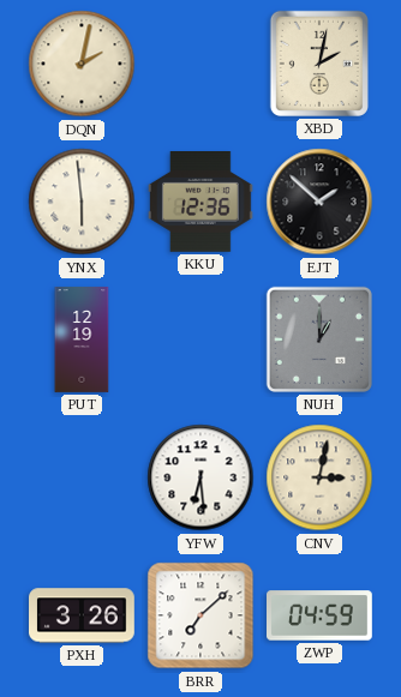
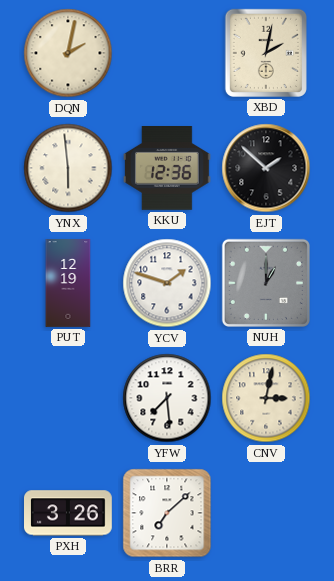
YCV: none -> 1:48
YFW: 6:29 -> 7:29
ZWP: 04:59 -> none
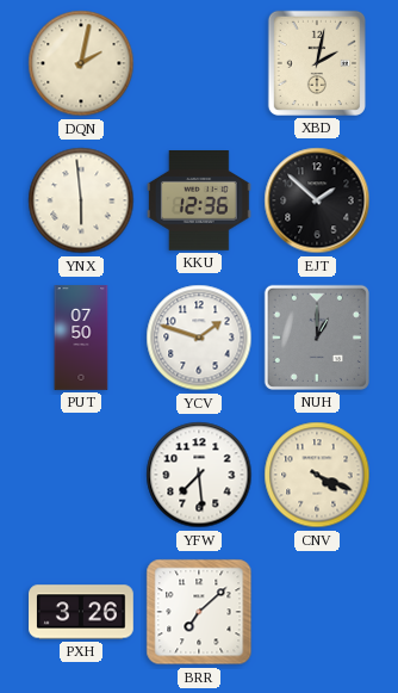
PUT: 12:19 -> 07:50
CNV: 3:02 -> 4:19
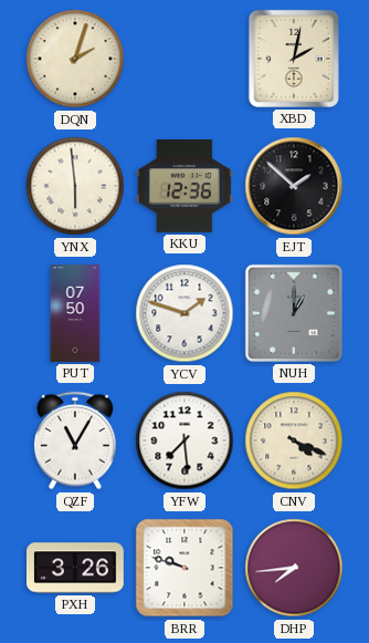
DQN: 2:02 -> 2:03
QZF: none -> 11:05
BRR: 7:08 -> 9:48
DHP: none -> 7:44
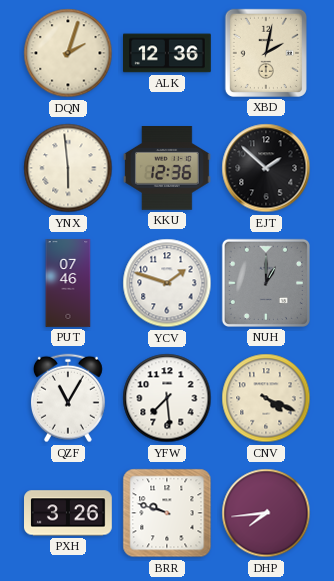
ALK: none -> 12:36
PUT: 07:50 -> 07:46
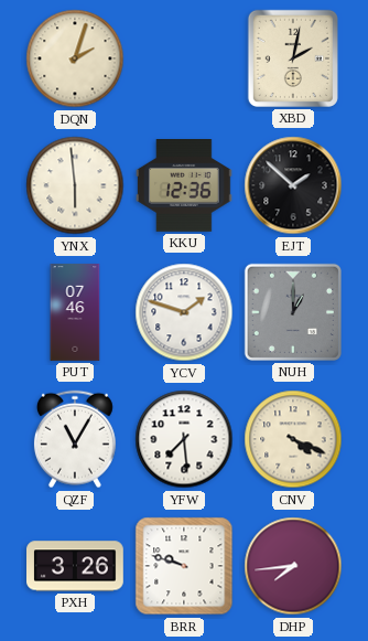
ALK: 12:36 -> none
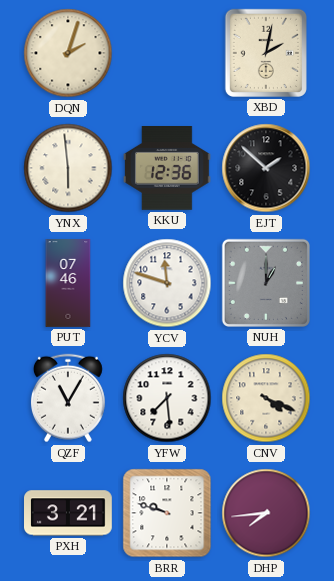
YCV: 1:48 -> 11:48
PXH: 3:26 -> 3:21
